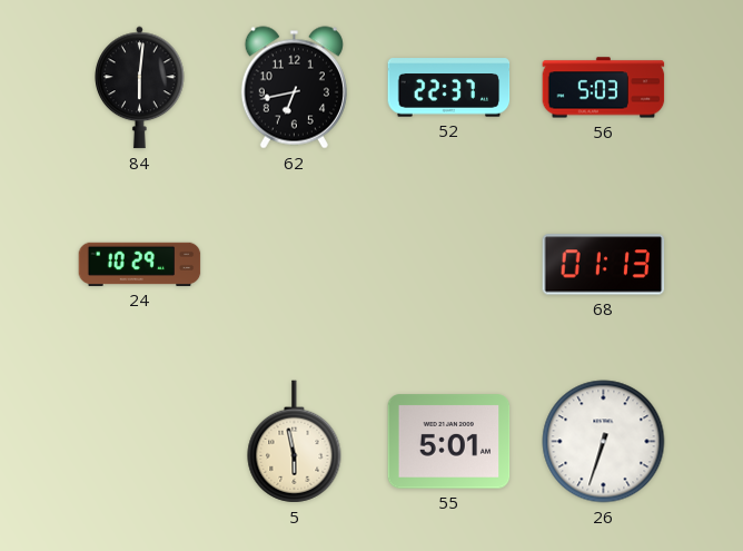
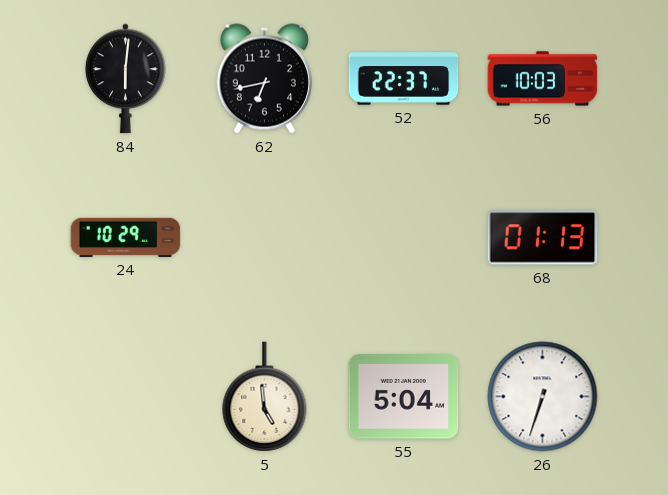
56: 5:03 -> 10:03
5: 5:58 -> 4:59
55: 5:01 -> 5:04
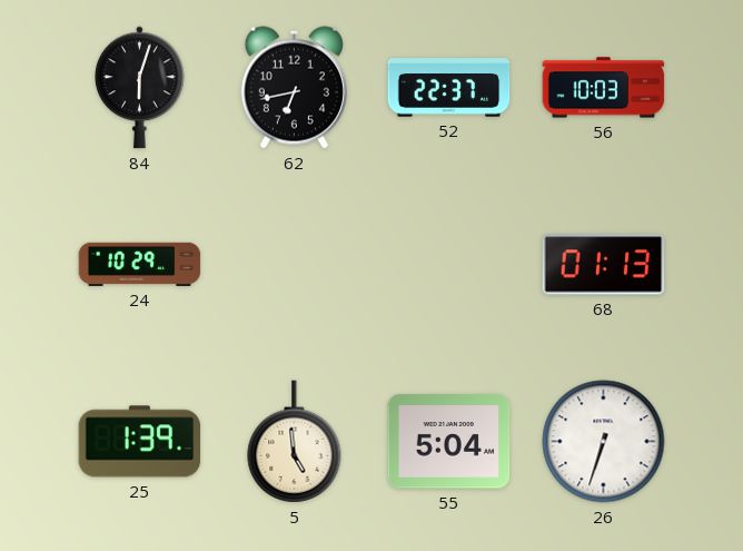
84: 6:01 -> 6:03
25: none -> 1:39
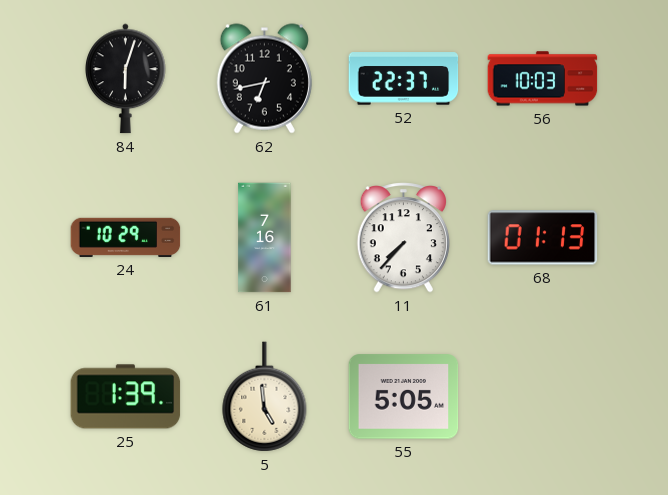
61: none -> 7:16
11: none -> 7:37
55: 5:04 -> 5:05
26: 6:33 -> none
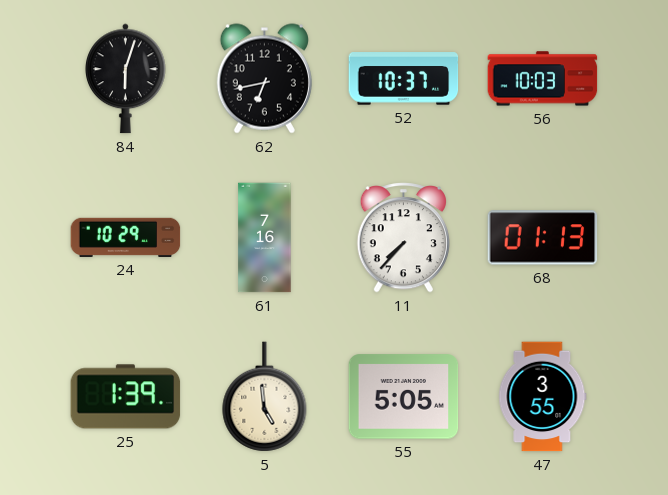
52: 22:37 -> 10:37
47: none -> 3:55
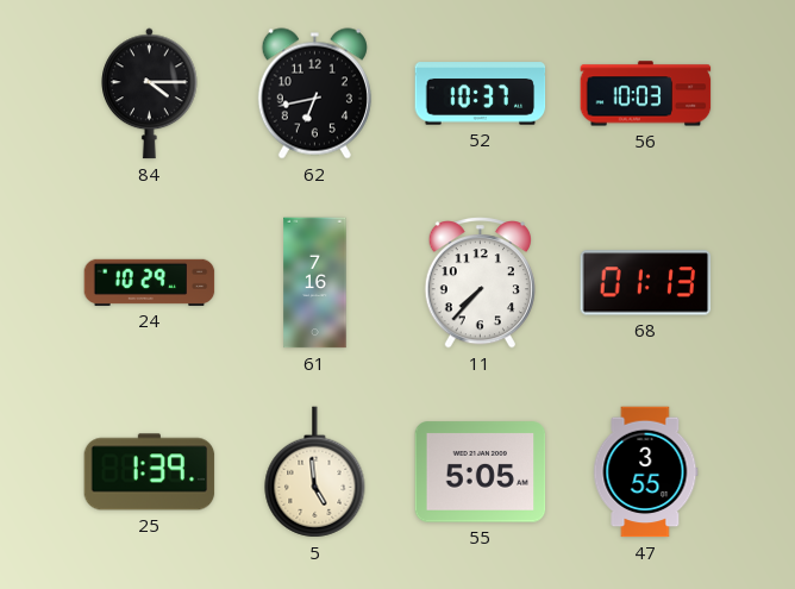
84: 6:03 -> 4:15
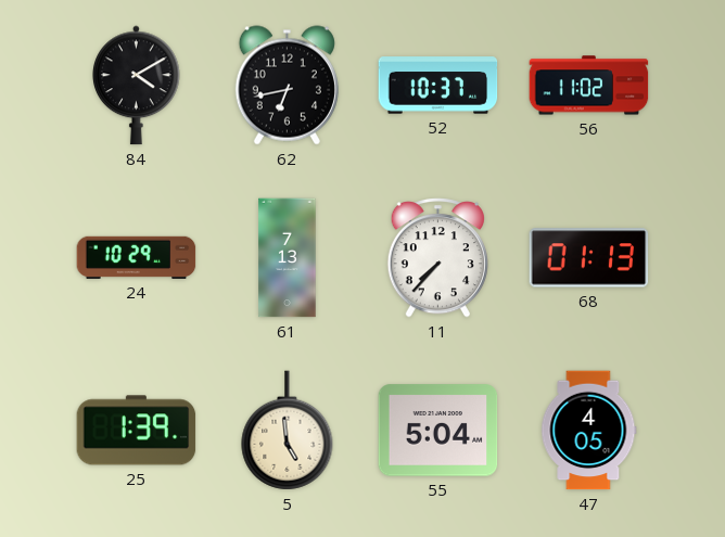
84: 4:15 -> 4:10
56: 10:03 -> 11:02
61: 7:16 -> 7:13
55: 5:05 -> 5:04
47: 3:55 -> 4:05
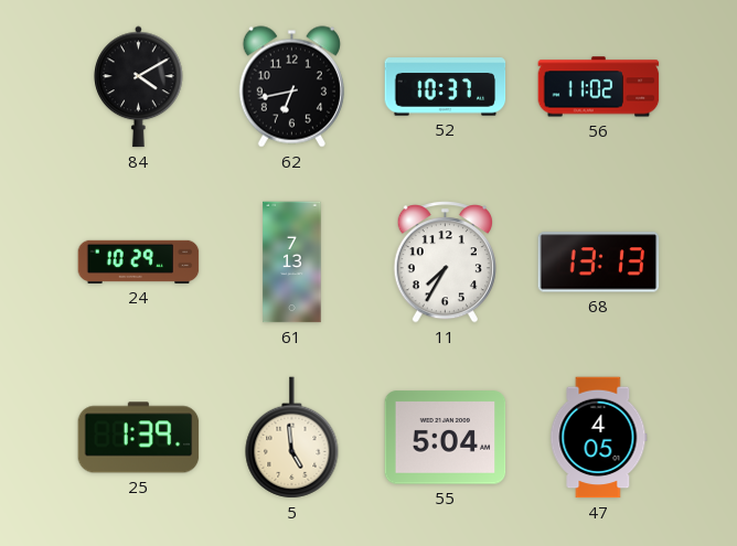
11: 7:37 -> 7:35
68: 01:13 -> 13:13
